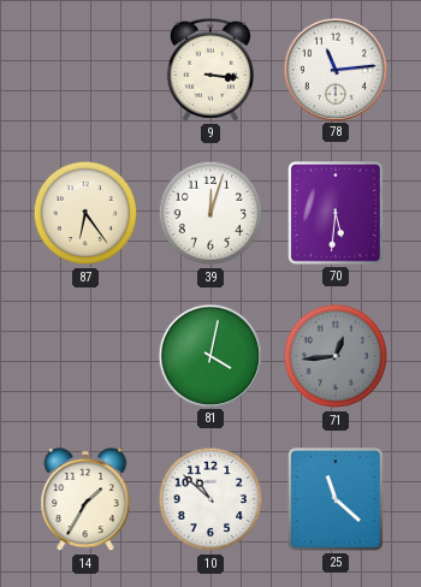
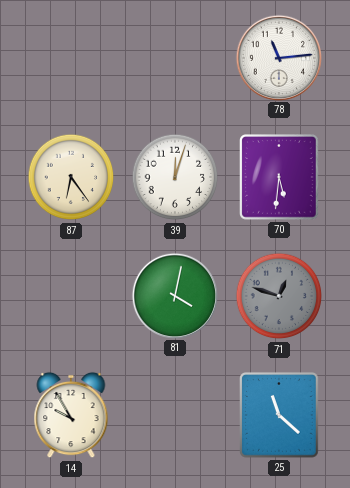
9: 3:16 -> none
71: 12:44 -> 12:48
14: 1:35 -> 9:55
10: 10:52 -> none
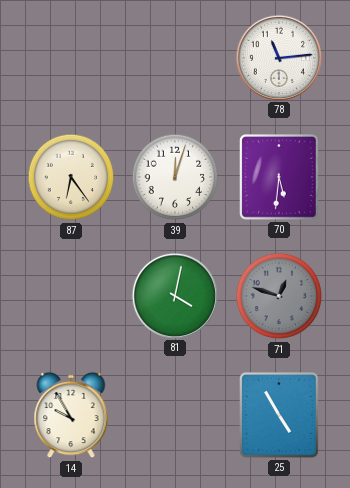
25: 11:22 -> 4:55
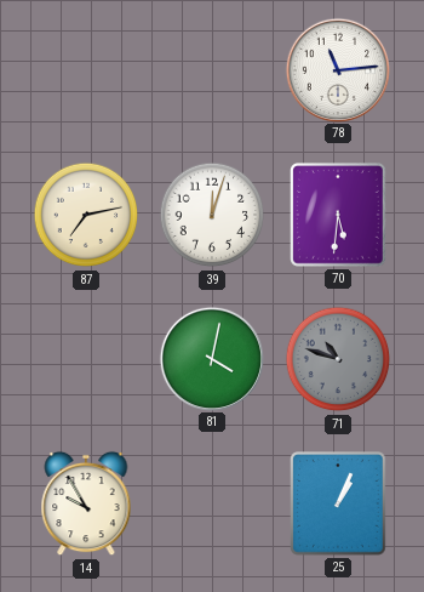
87: 6:24 -> 7:13
71: 12:48 -> 10:48
25: 4:55 -> 1:04
